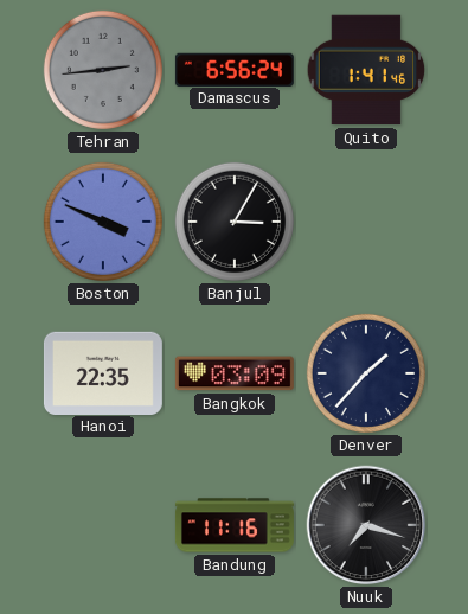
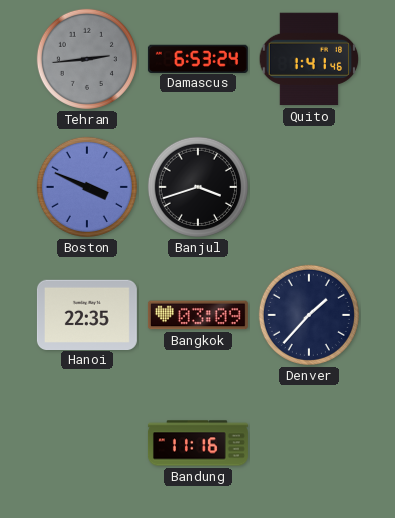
Damascus: 6:56 -> 6:53
Banjul: 3:05 -> 3:42
Nuuk: 7:18 -> none
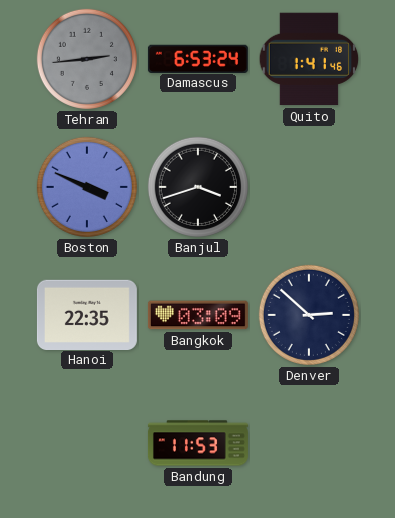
Denver: 1:37 -> 2:52
Bandung: 11:16 -> 11:53
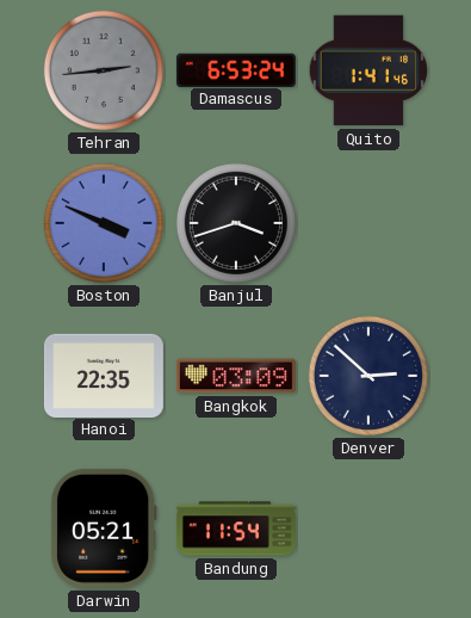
Darwin: none -> 05:21
Bandung: 11:53 -> 11:54
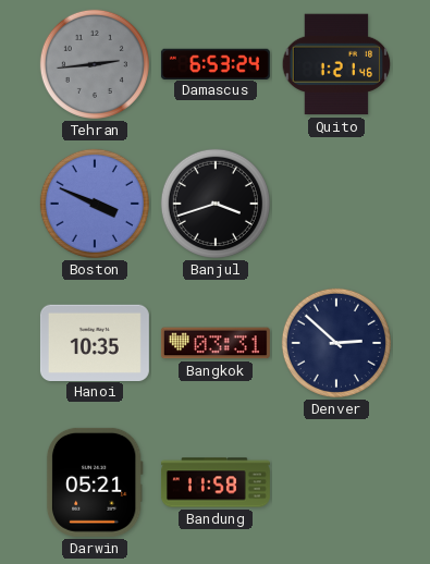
Quito: 1:41 -> 1:21
Hanoi: 22:35 -> 10:35
Bangkok: 03:09 -> 03:31
Bandung: 11:54 -> 11:58
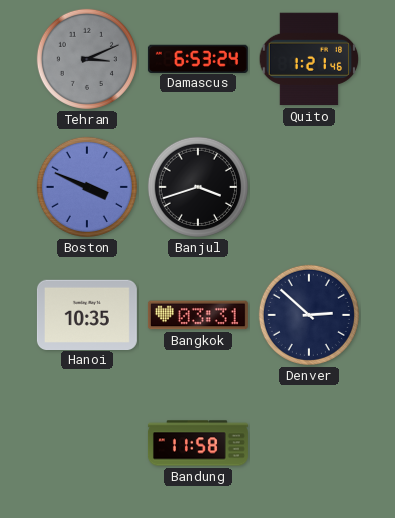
Tehran: 2:44 -> 3:11
Darwin: 05:21 -> none
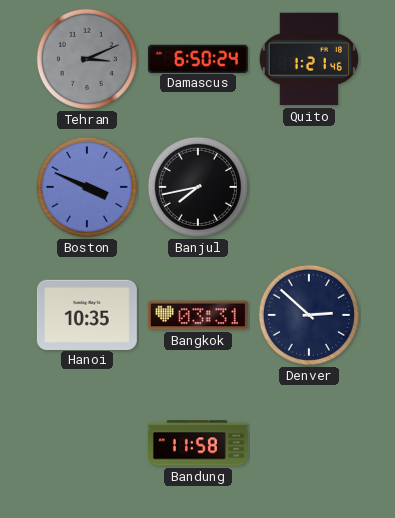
Damascus: 6:53 -> 6:50
Banjul: 3:42 -> 7:43
